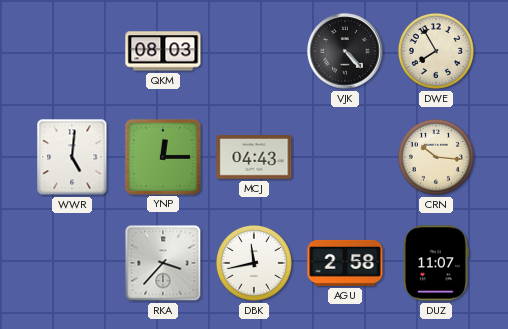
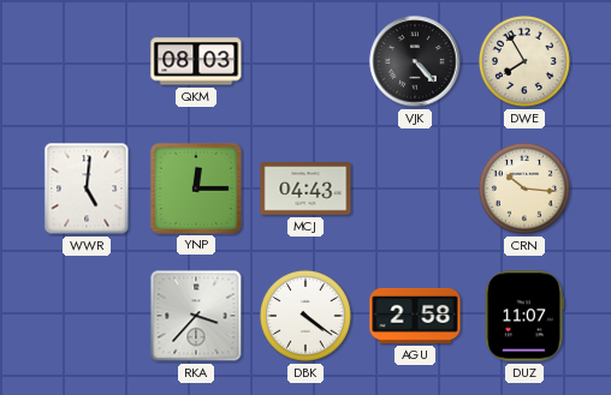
DBK: 11:43 -> 4:21
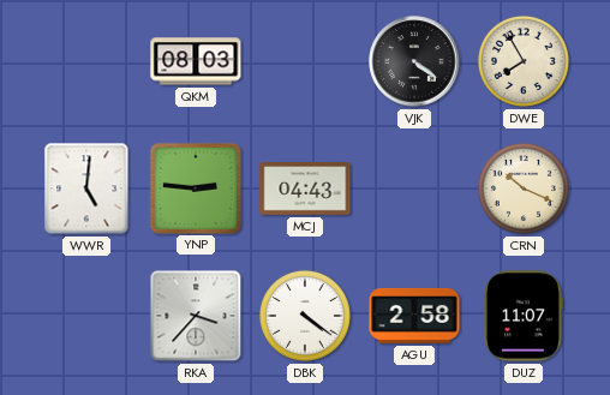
VJK: 4:23 -> 4:21
YNP: 12:15 -> 2:46
CRN: 10:16 -> 10:19
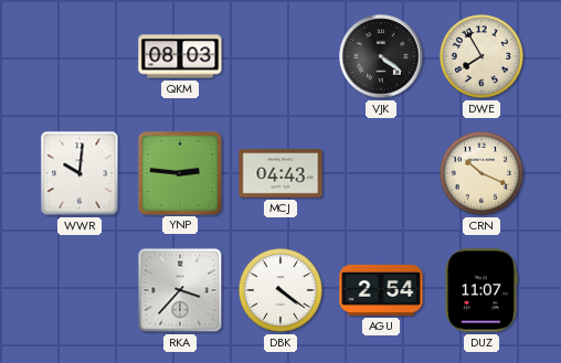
WWR: 5:01 -> 10:01
AGU: 2:58 -> 2:54
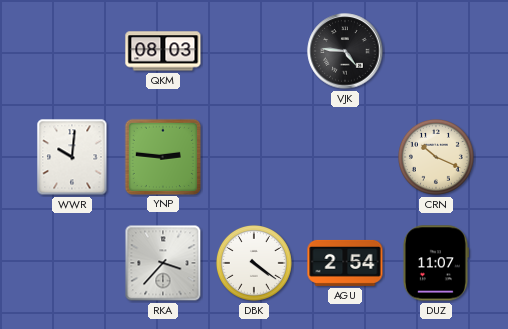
VJK: 4:21 -> 4:46
DWE: 7:55 -> none
MCJ: 04:43 -> none
